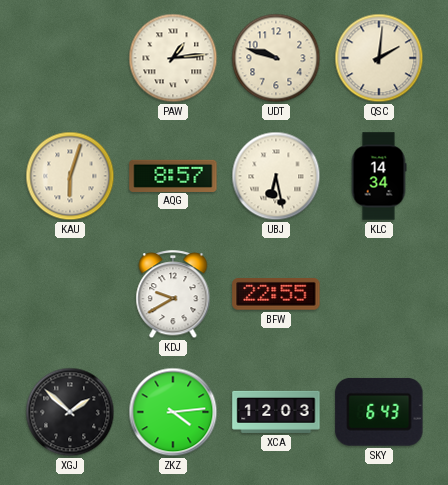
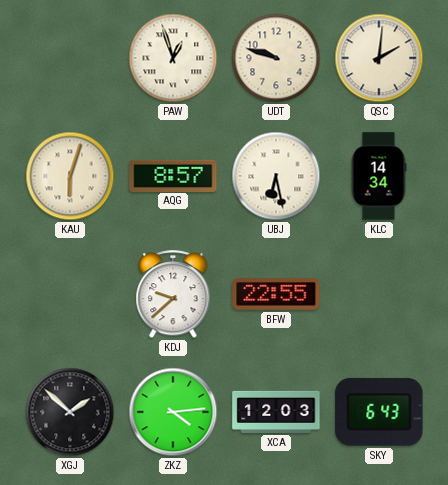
PAW: 1:14 -> 12:57
KDJ: 9:40 -> 9:38
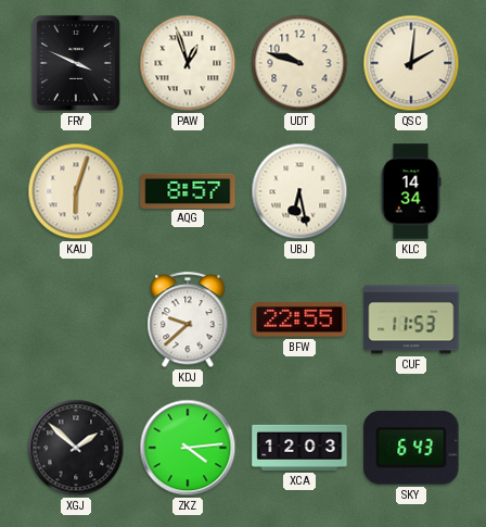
FRY: none -> 3:49
CUF: none -> 11:53
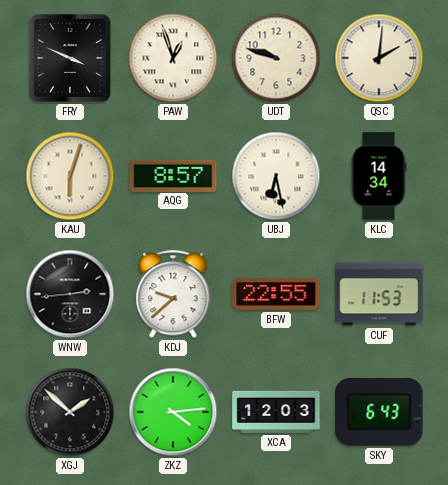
WNW: none -> 2:44
